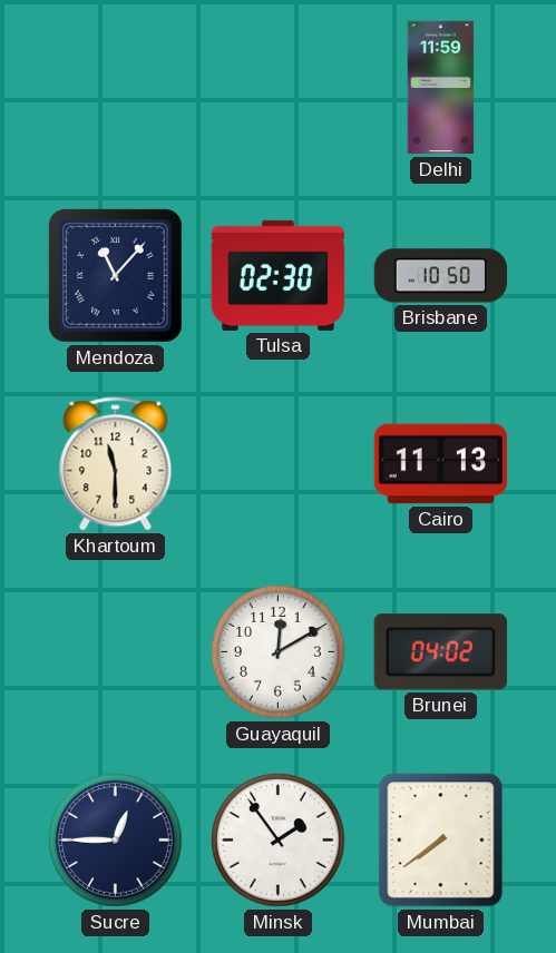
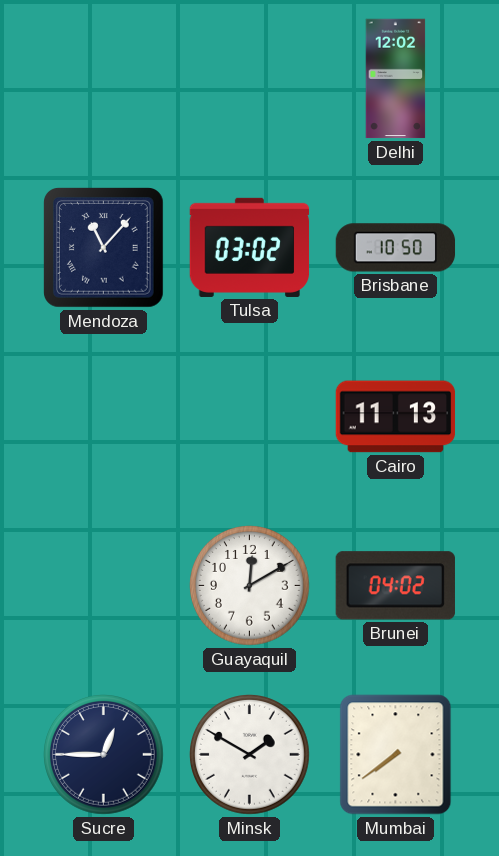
Delhi: 11:59 -> 12:02
Tulsa: 02:30 -> 03:02
Khartoum: 11:30 -> none
Minsk: 1:54 -> 1:50
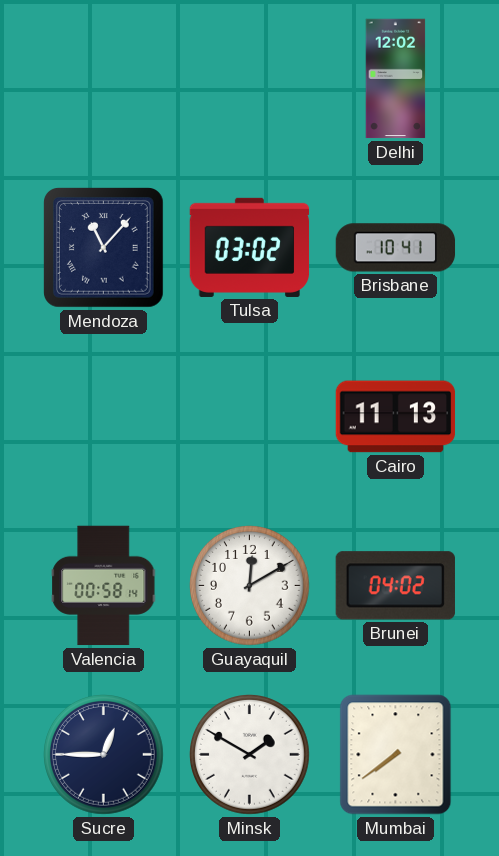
Brisbane: 10:50 -> 10:41
Valencia: none -> 00:58
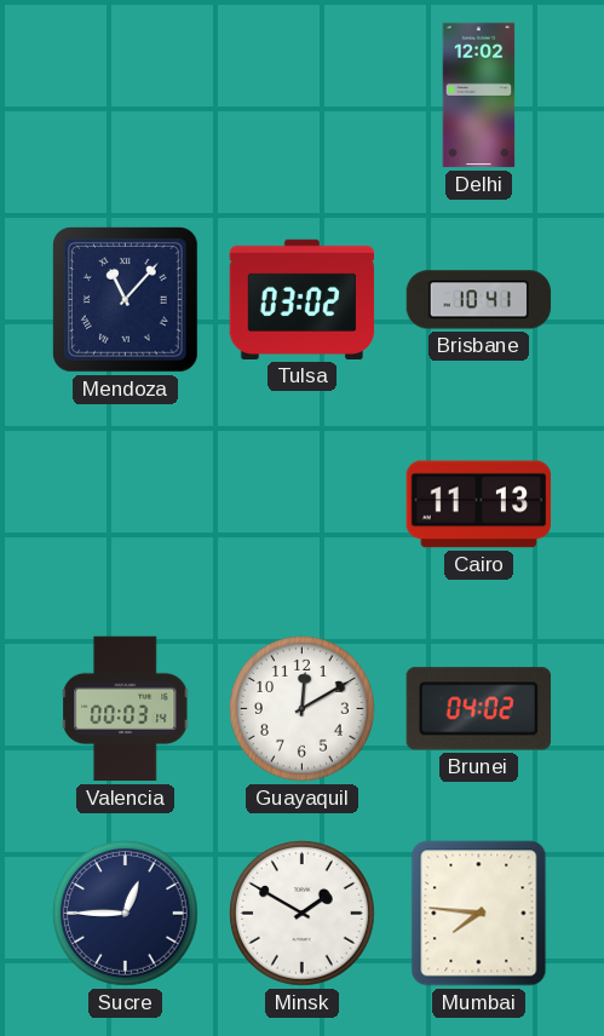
Valencia: 00:58 -> 00:03
Mumbai: 7:39 -> 7:46
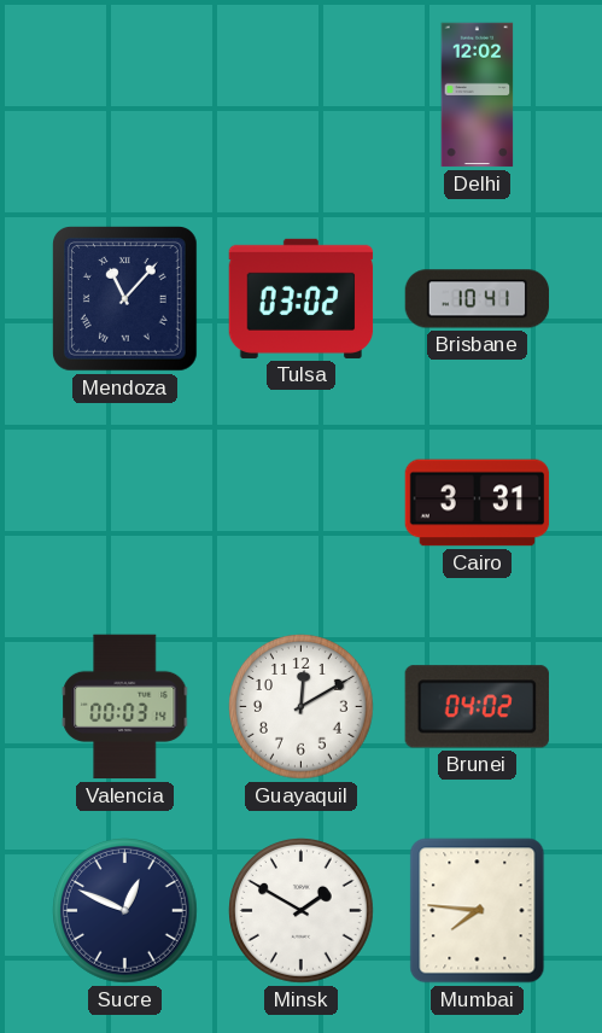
Cairo: 11:13 -> 3:31
Sucre: 12:45 -> 12:49
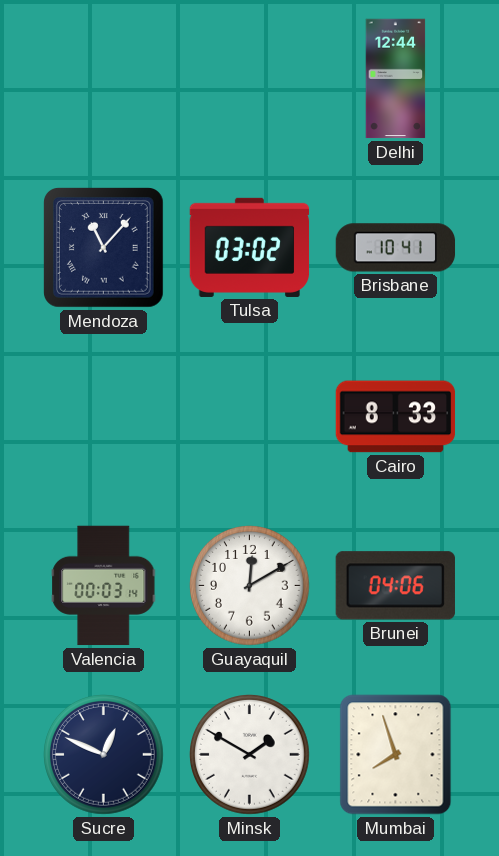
Delhi: 12:02 -> 12:44
Cairo: 3:31 -> 8:33
Brunei: 04:02 -> 04:06
Mumbai: 7:46 -> 7:57
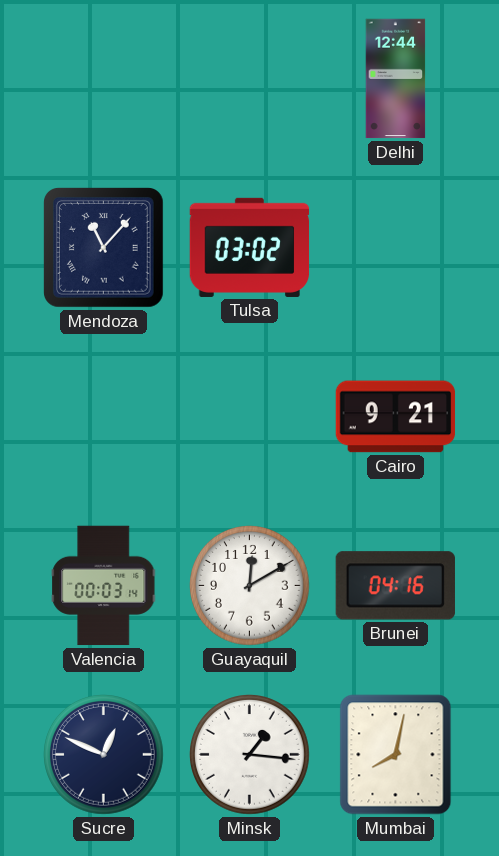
Brisbane: 10:41 -> none
Cairo: 8:33 -> 9:21
Brunei: 04:06 -> 04:16
Minsk: 1:50 -> 1:16
Mumbai: 7:57 -> 8:02
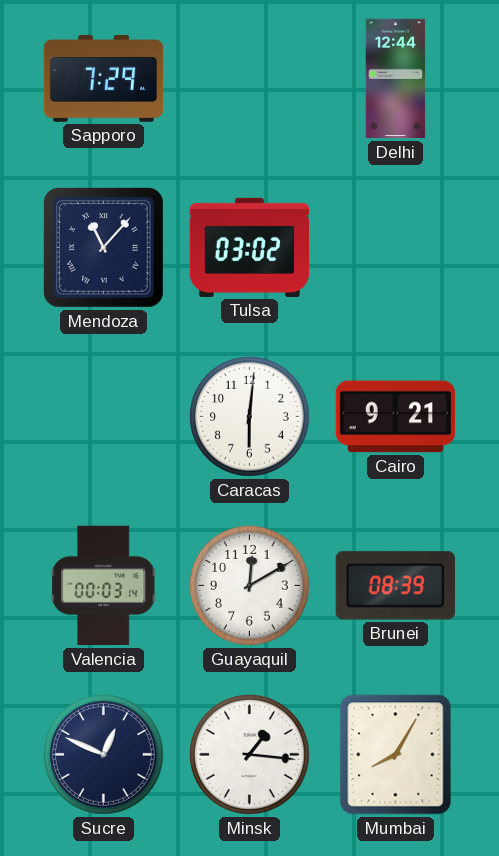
Sapporo: none -> 7:29
Caracas: none -> 6:01
Brunei: 04:16 -> 08:39
Mumbai: 8:02 -> 8:05
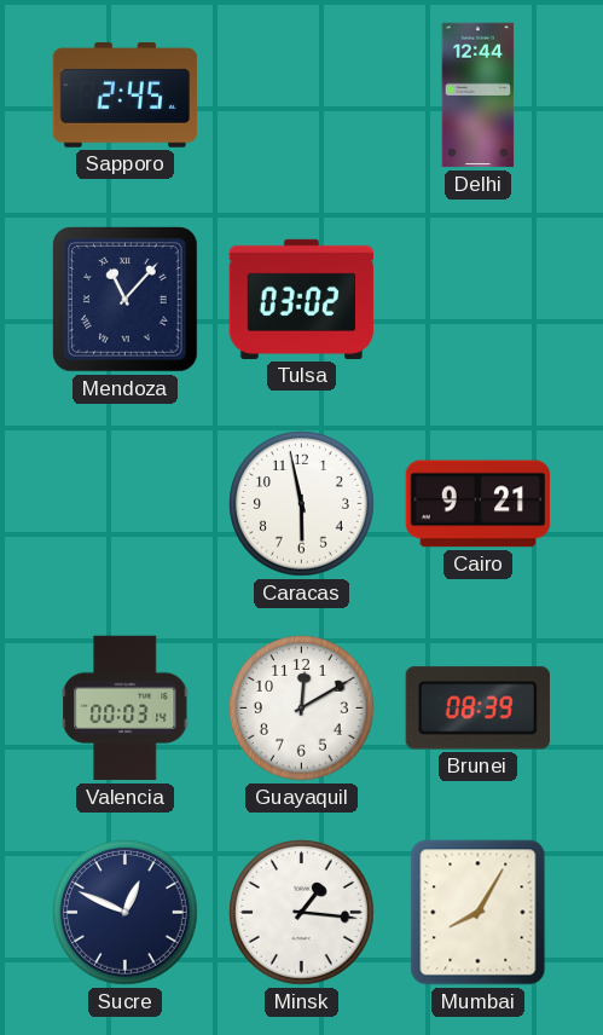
Sapporo: 7:29 -> 2:45
Caracas: 6:01 -> 5:58
